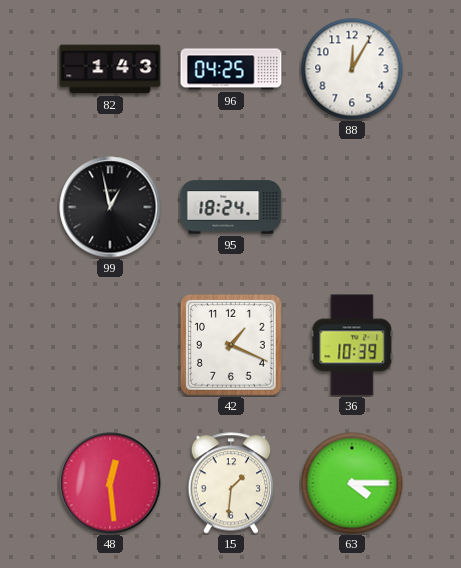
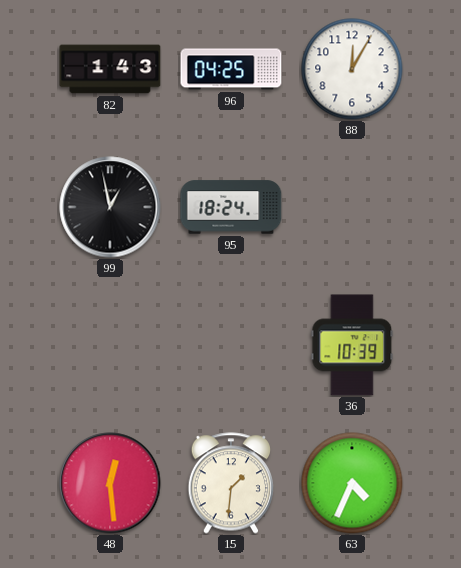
42: 1:19 -> none
63: 4:15 -> 4:34
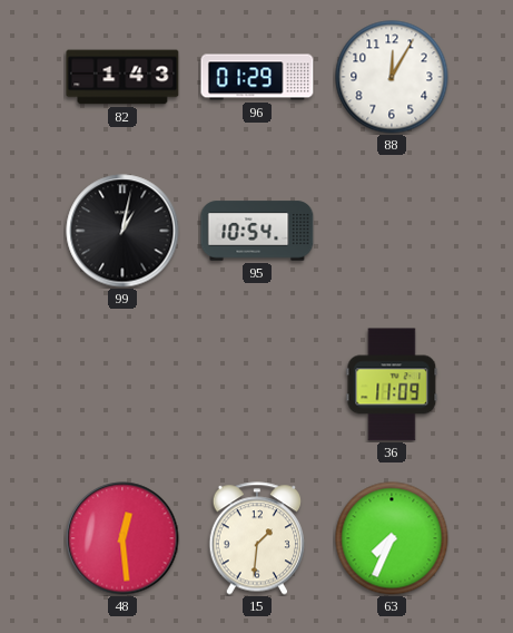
96: 04:25 -> 01:29
99: 12:58 -> 1:02
95: 18:24 -> 10:54
36: 10:39 -> 11:09
63: 4:34 -> 7:34
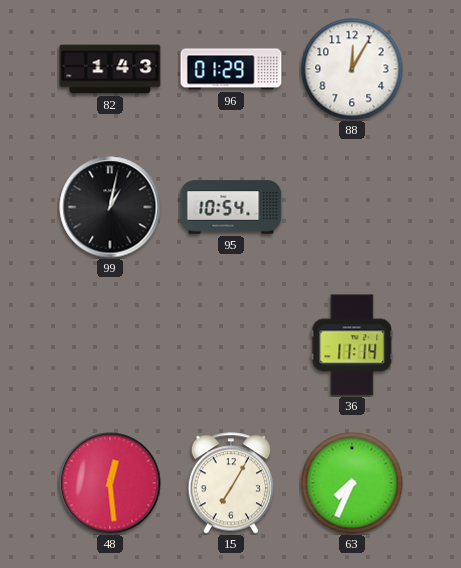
36: 11:09 -> 11:14
15: 1:31 -> 7:05
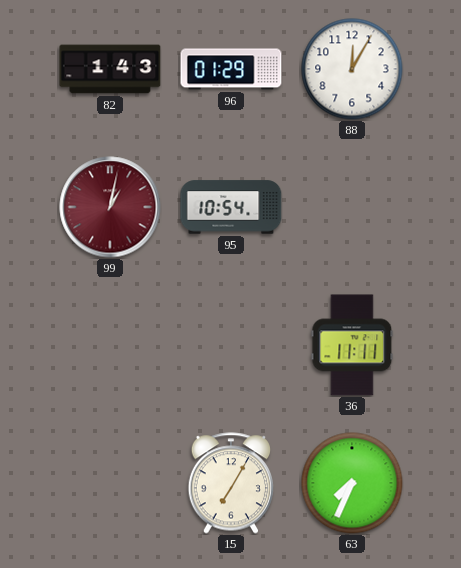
99 dial: black -> burgundy
36: 11:14 -> 11:11
48: 12:29 -> none
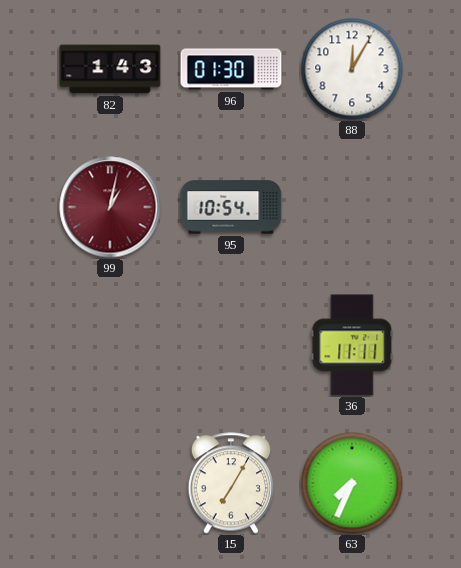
96: 01:29 -> 01:30
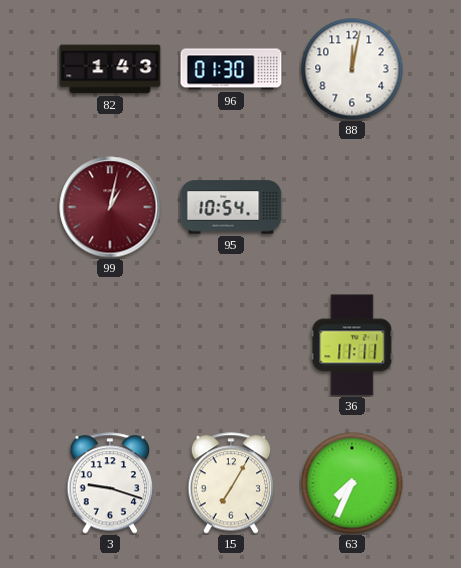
88: 12:05 -> 12:02
3: none -> 9:18
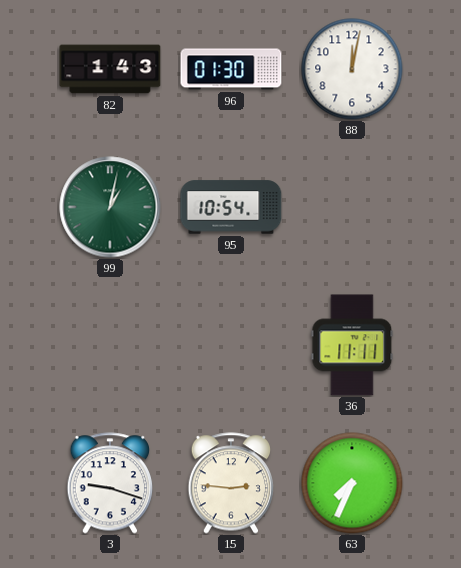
99 dial: burgundy -> green
15: 7:05 -> 2:46
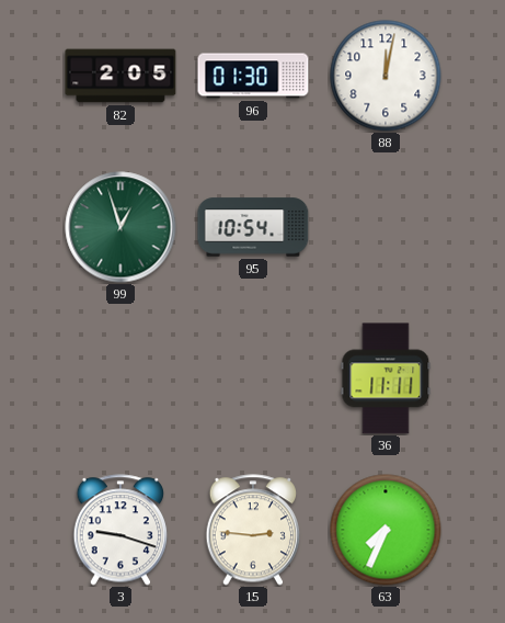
82: 1:43 -> 2:05
99: 1:02 -> 12:57
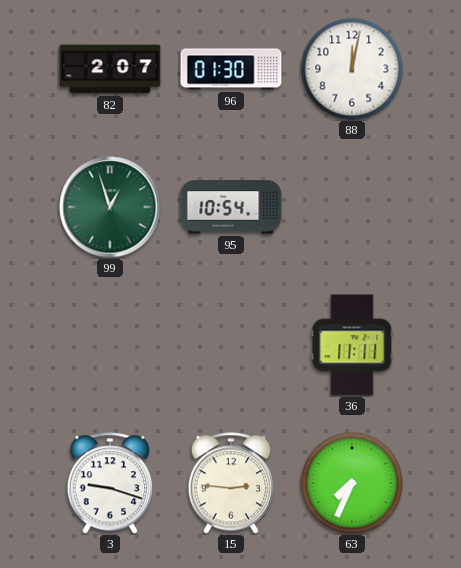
82: 2:05 -> 2:07
